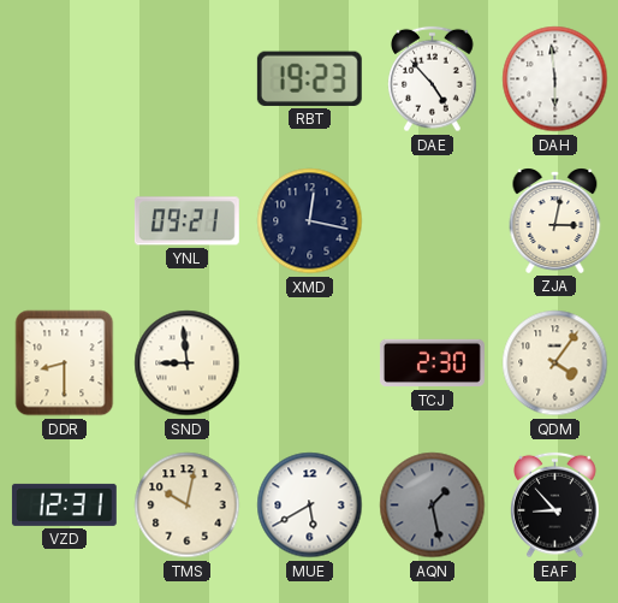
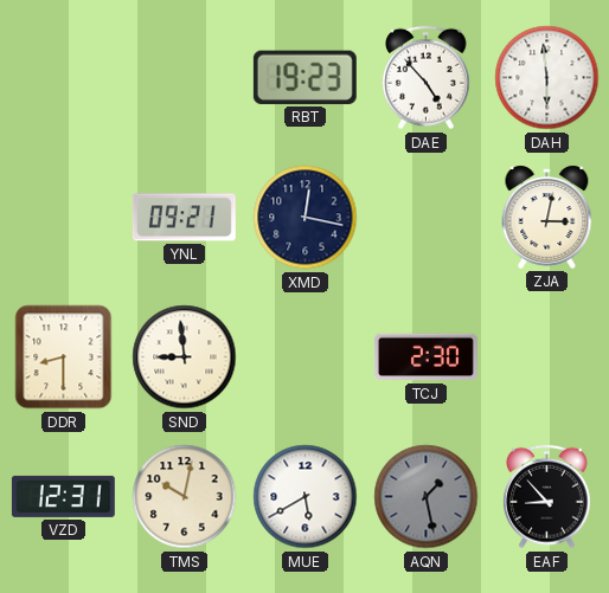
QDM: 4:06 -> none
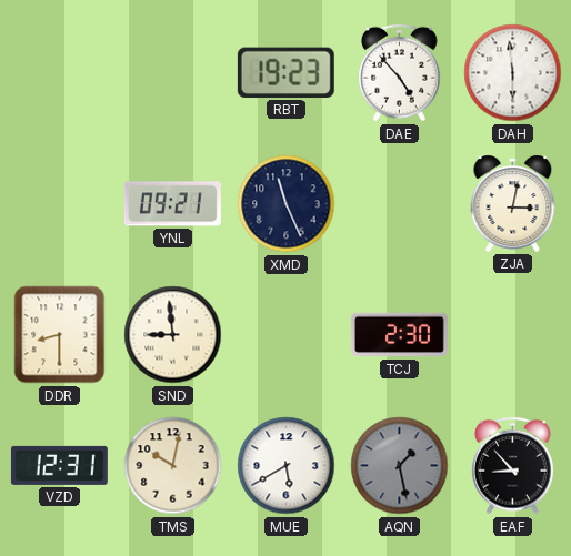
XMD: 12:17 -> 11:26
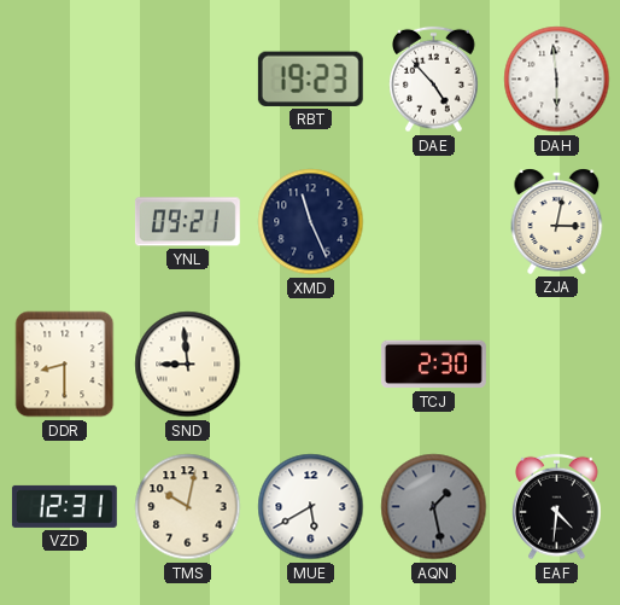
EAF: 8:53 -> 4:31
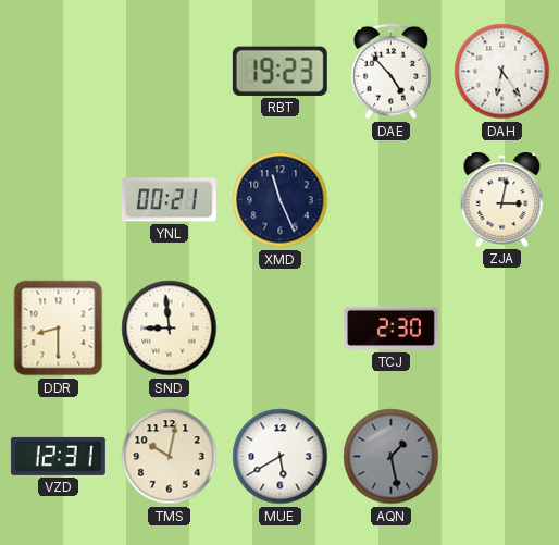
DAH: 5:59 -> 6:24
YNL: 09:21 -> 00:21
EAF: 4:31 -> none
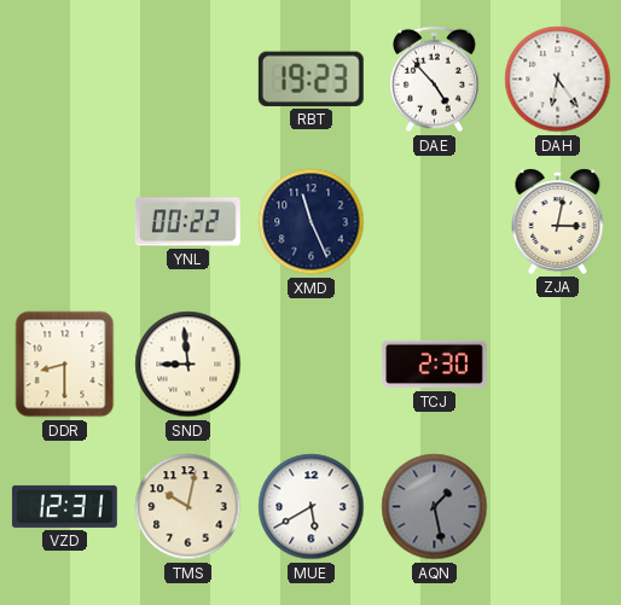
YNL: 00:21 -> 00:22
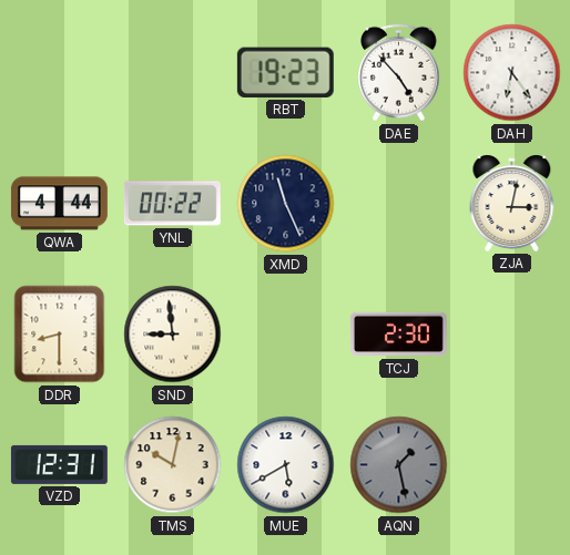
QWA: none -> 4:44
